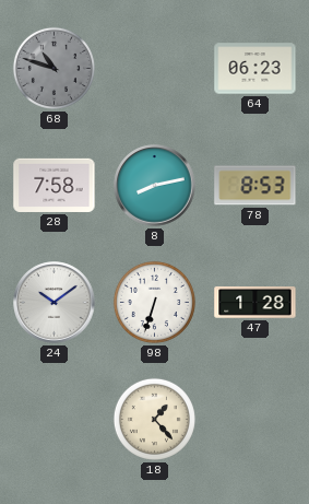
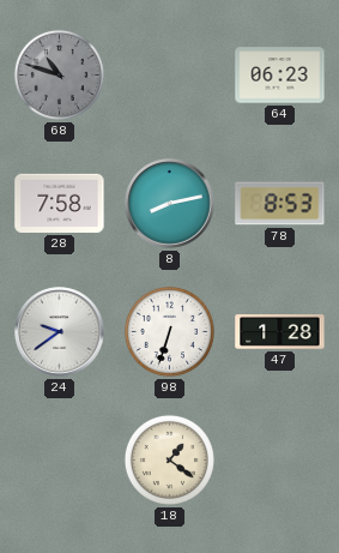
24: 10:09 -> 9:39
18: 1:23 -> 1:21
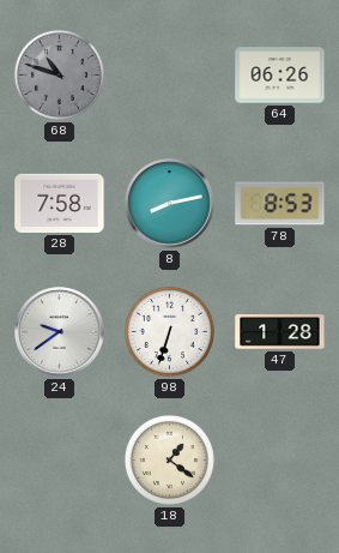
64: 06:23 -> 06:26
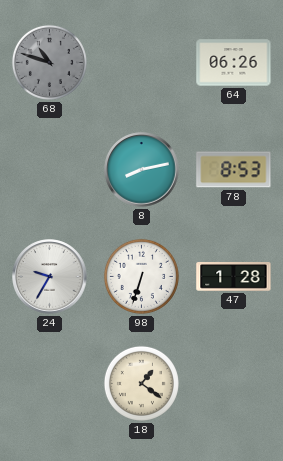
28: 7:58 -> none
24: 9:39 -> 9:35
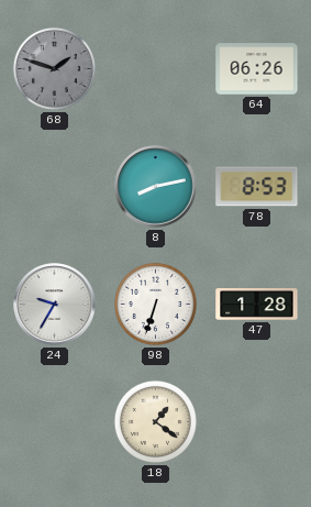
68: 10:48 -> 1:48
